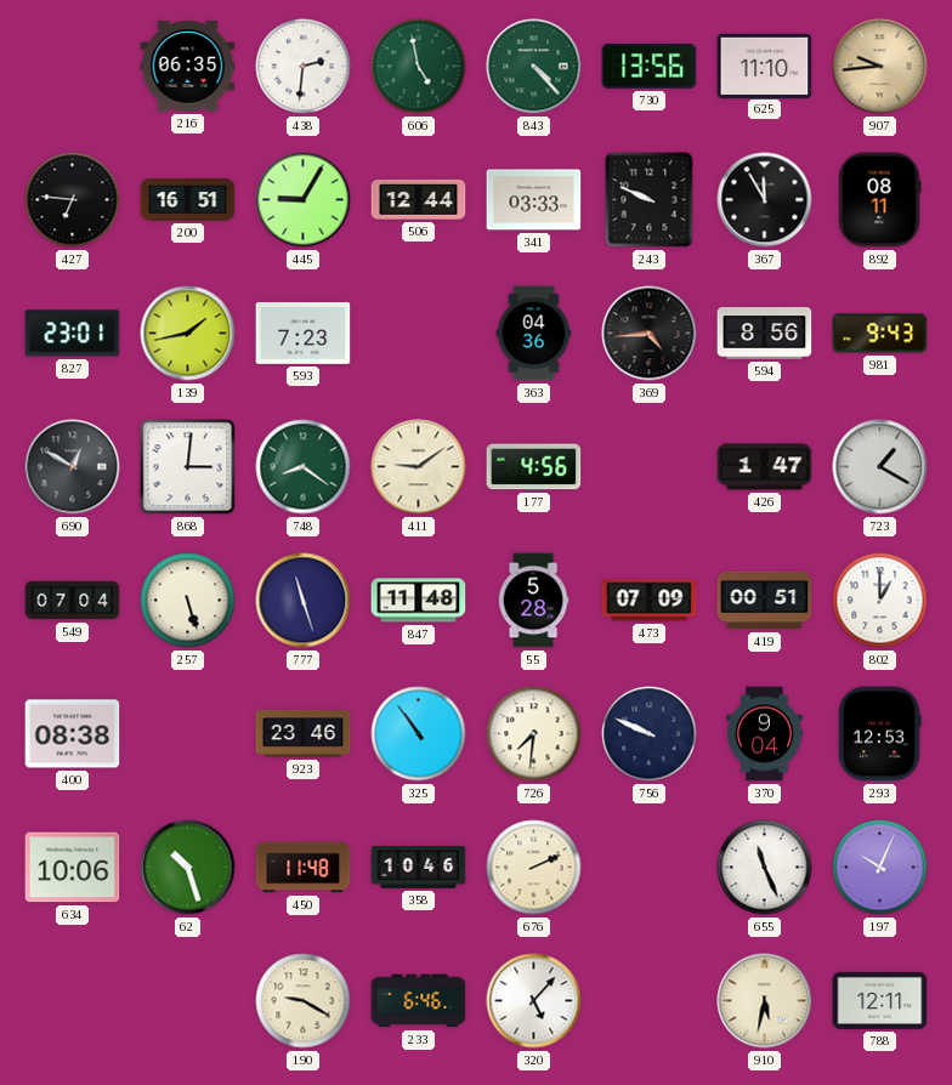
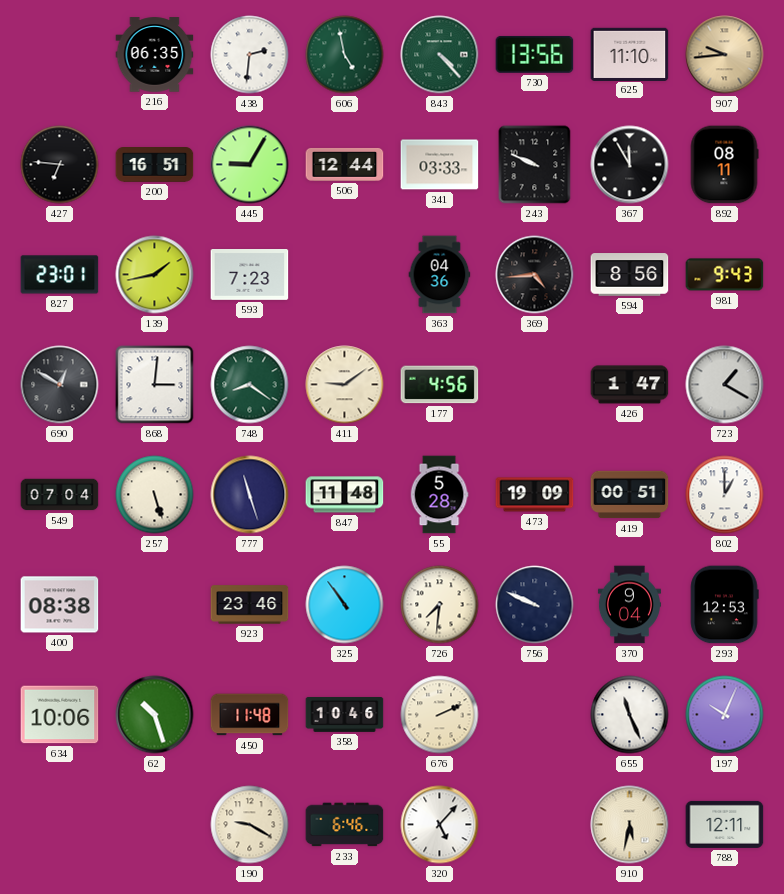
473: 07:09 -> 19:09
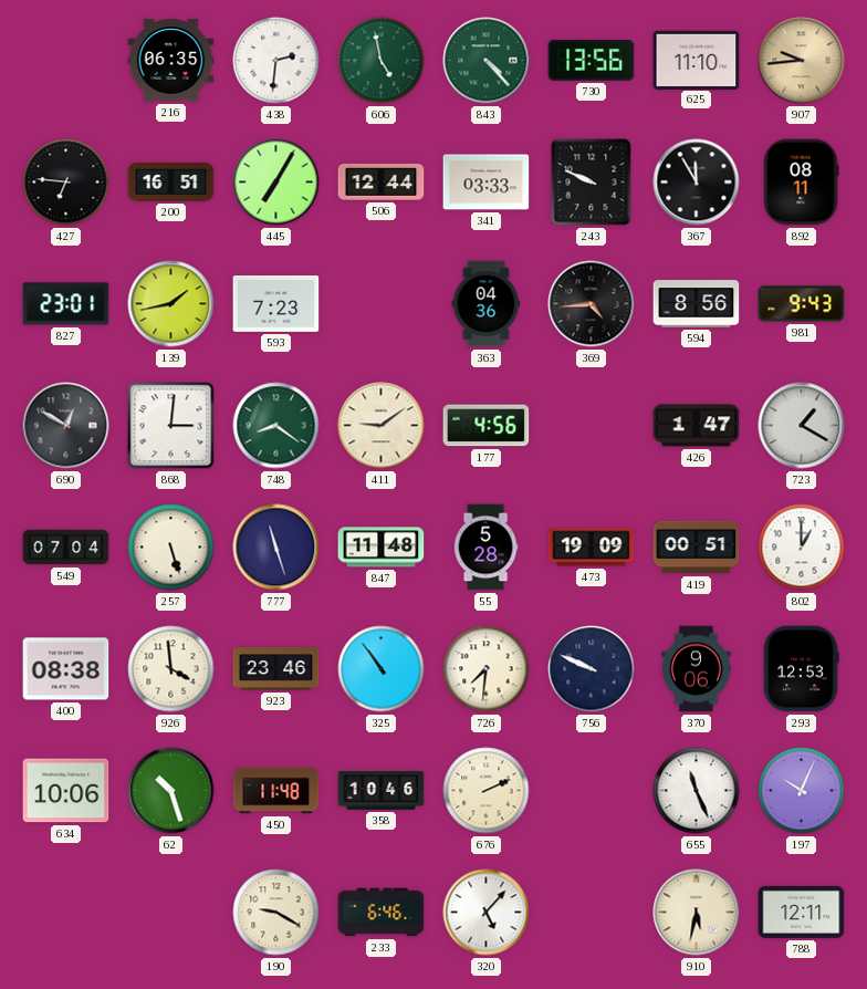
445: 9:05 -> 7:05
926: none -> 3:59
370: 9:04 -> 9:06
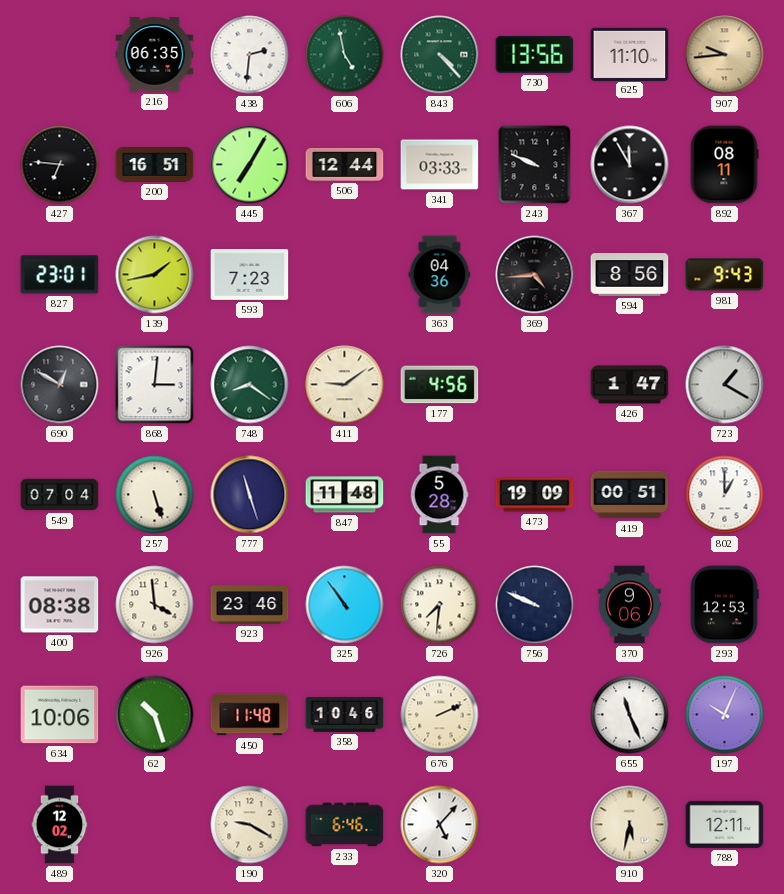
489: none -> 12:02
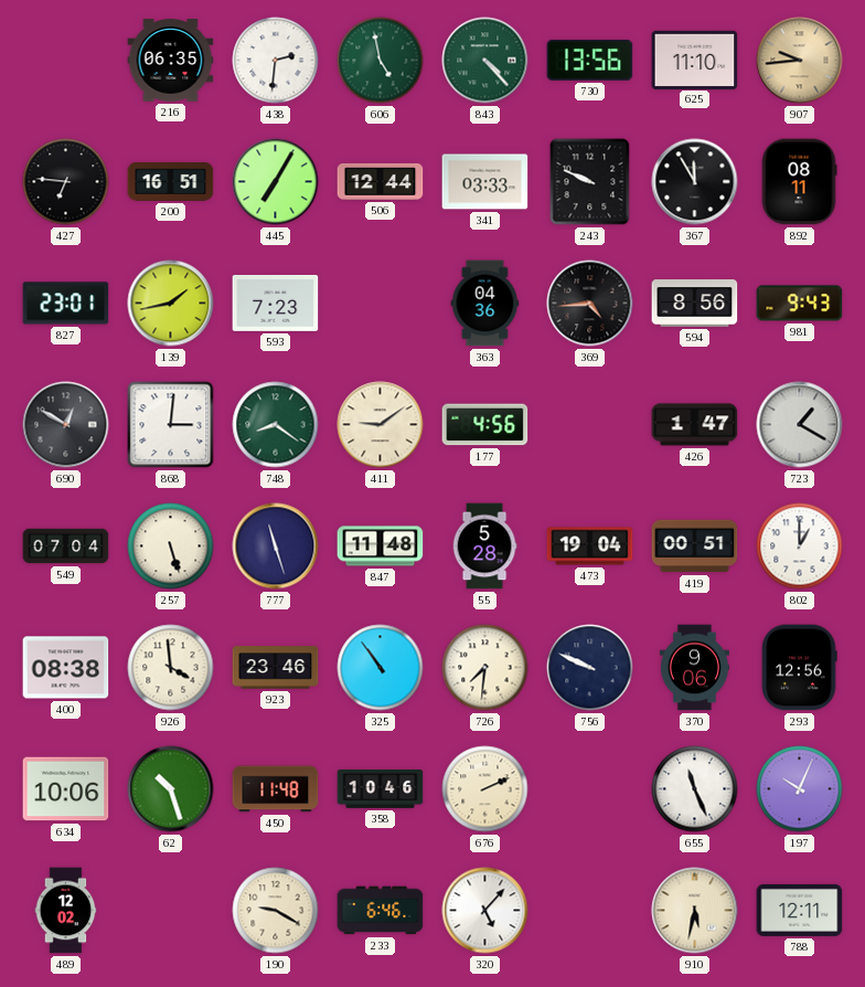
473: 19:09 -> 19:04
293: 12:53 -> 12:56
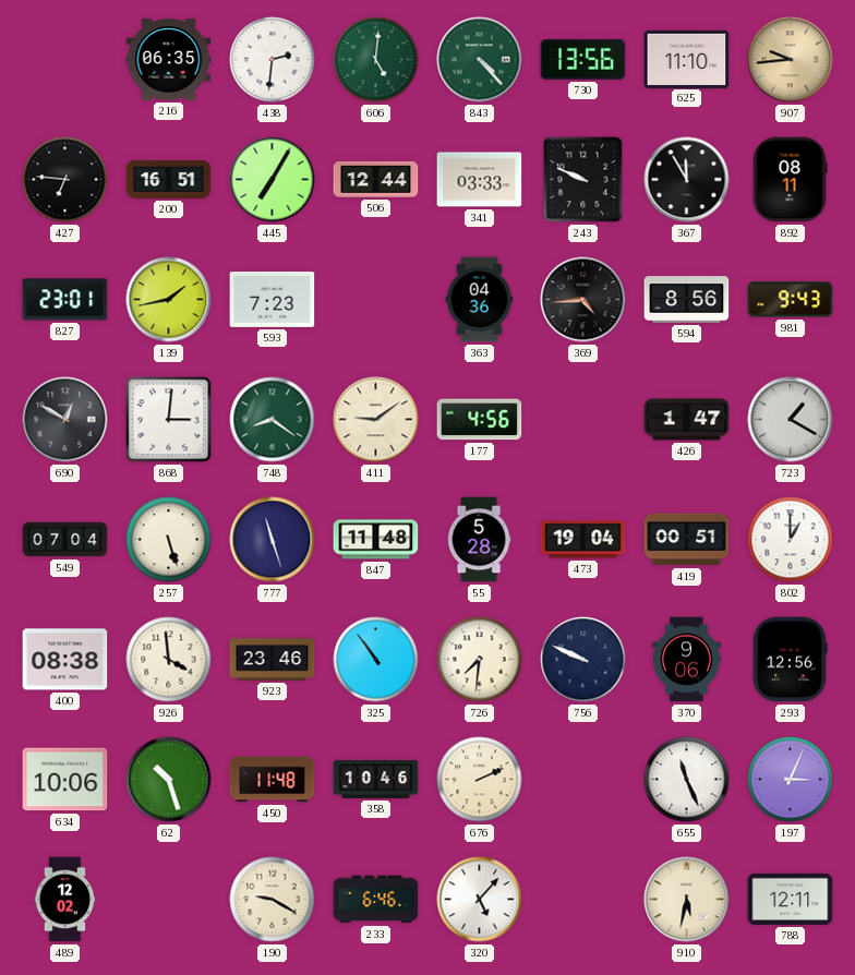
606: 4:58 -> 5:01
197: 10:04 -> 3:04
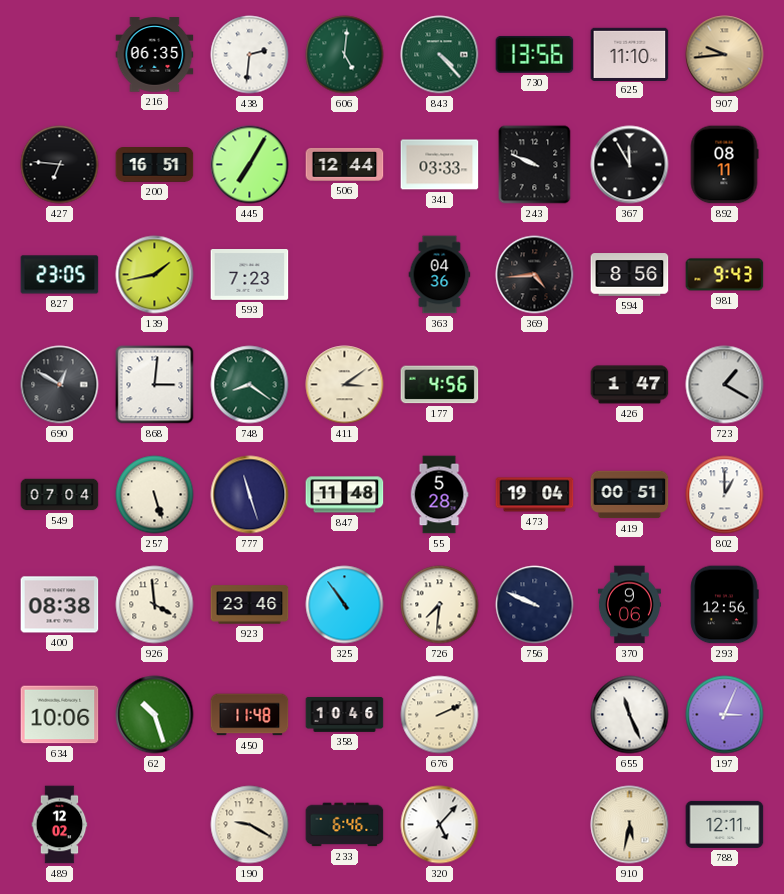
827: 23:01 -> 23:05
411: 9:09 -> 3:09
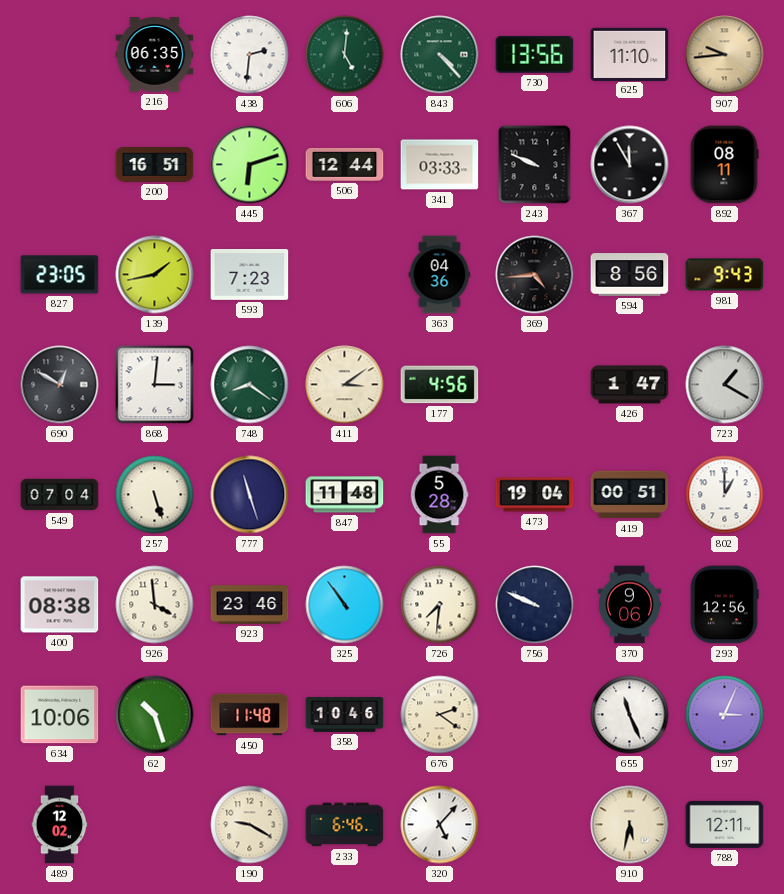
427: 6:46 -> none
445: 7:05 -> 6:12
676: 2:11 -> 2:21
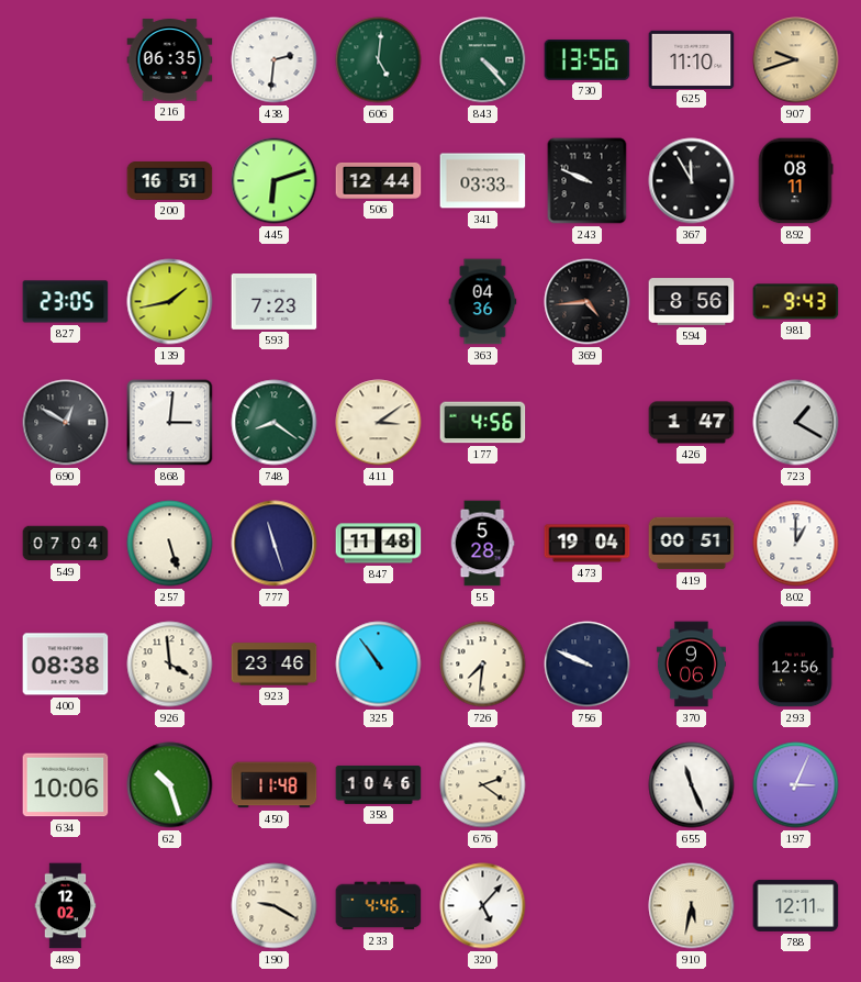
907: 9:44 -> 9:42
233: 6:46 -> 4:46
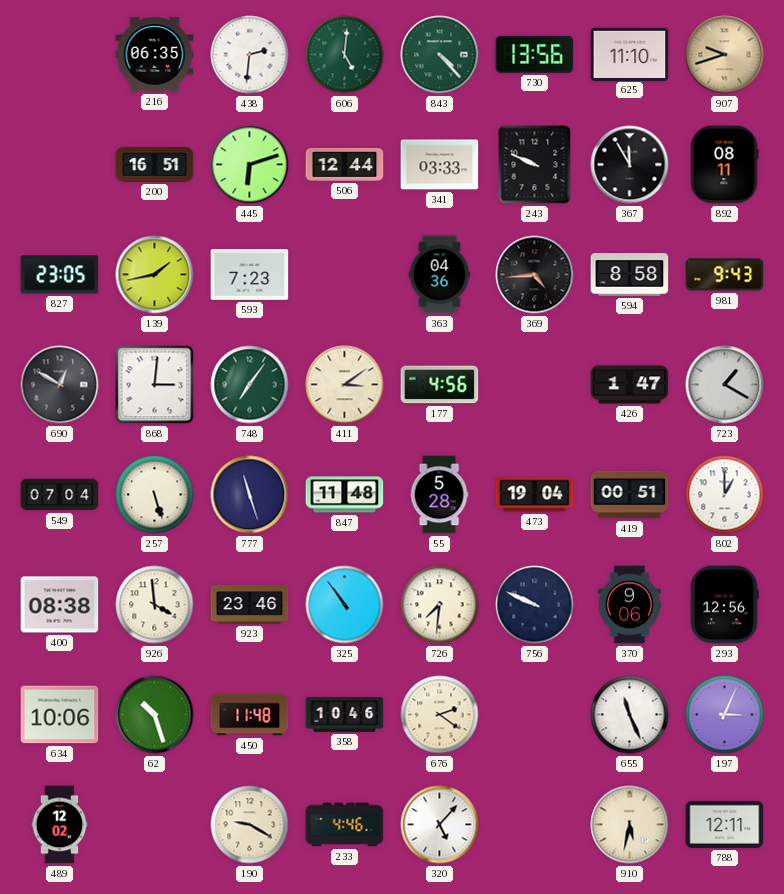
594: 8:56 -> 8:58
748: 8:21 -> 7:06
